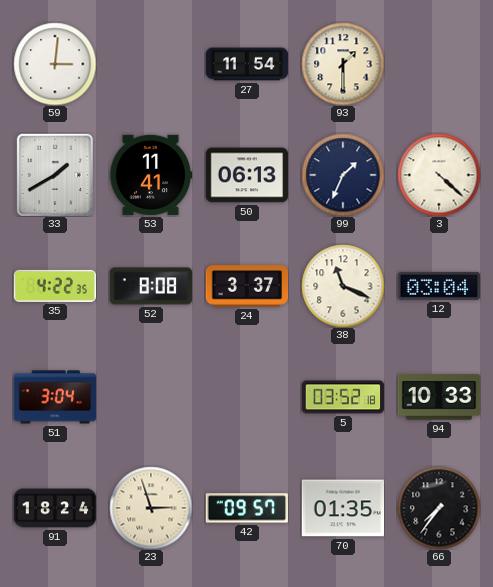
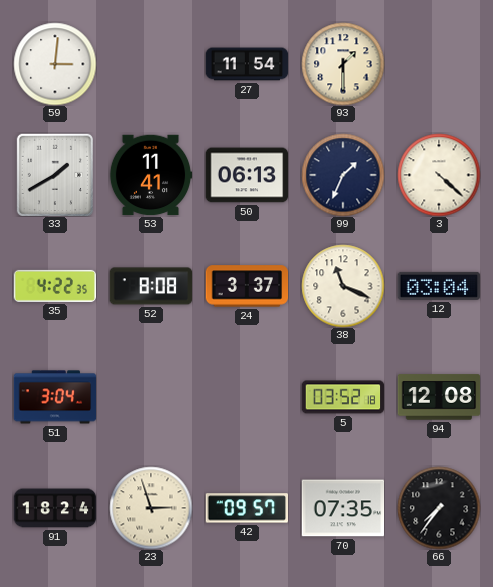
94: 10:33 -> 12:08
70: 01:35 -> 07:35
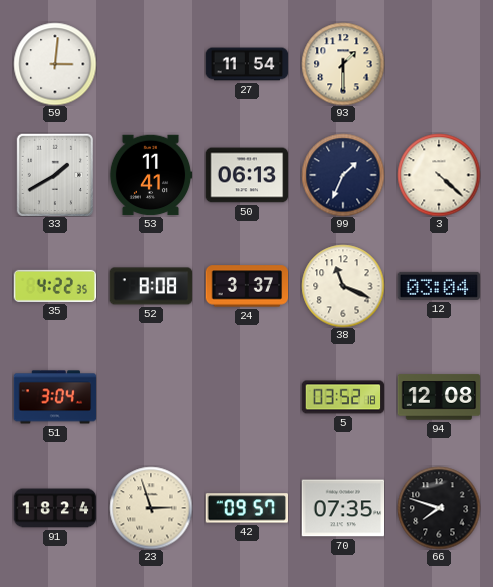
66: 7:36 -> 7:48
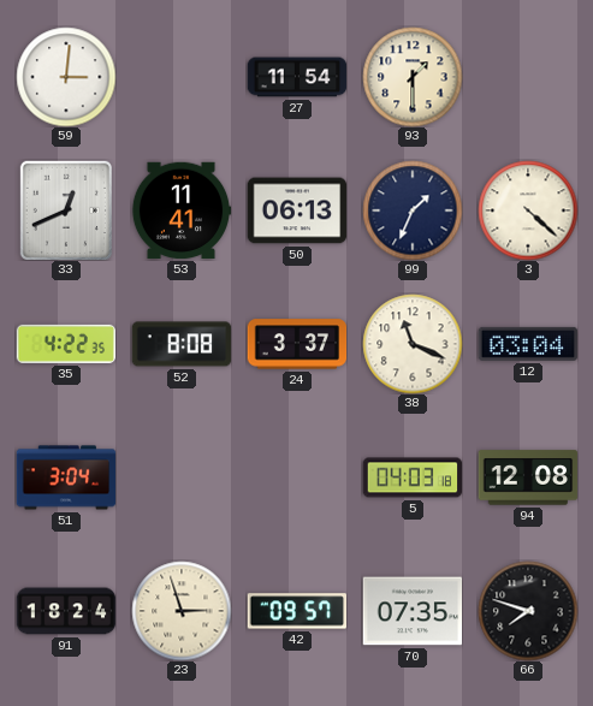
33: 1:40 -> 12:41
5: 03:52 -> 04:03
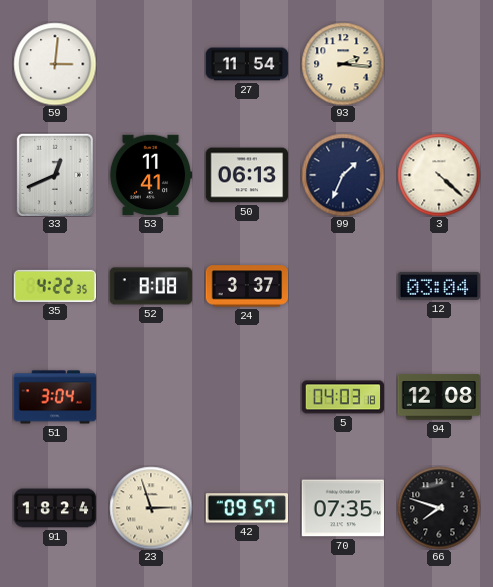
93: 1:30 -> 2:16
38: 11:19 -> none
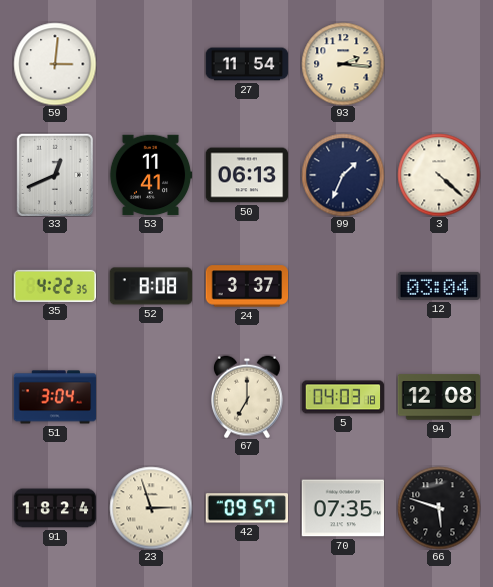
67: none -> 7:00
66: 7:48 -> 5:48
